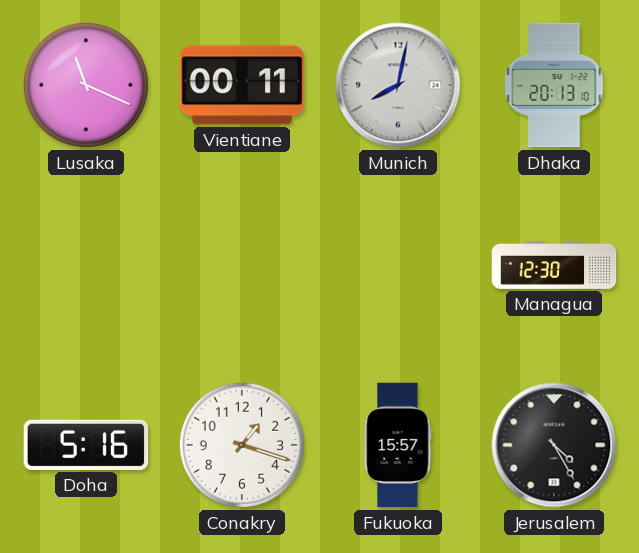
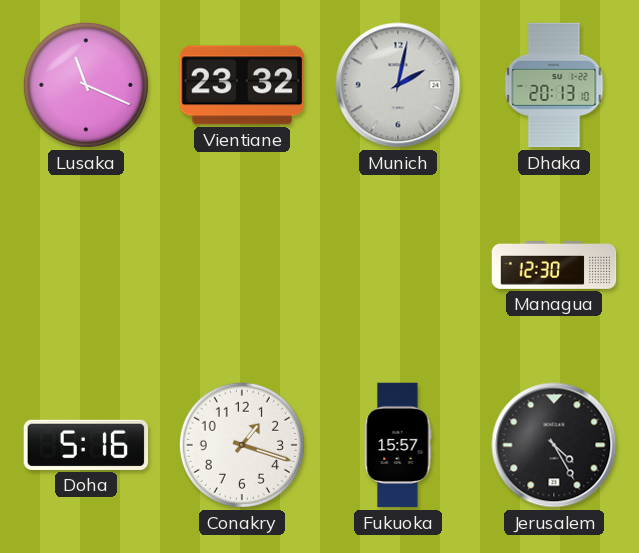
Vientiane: 00:11 -> 23:32
Munich: 8:02 -> 2:02
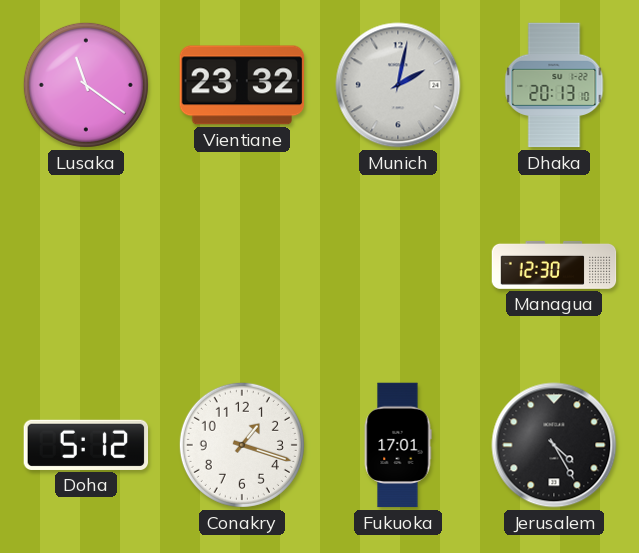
Lusaka: 11:19 -> 11:21
Doha: 5:16 -> 5:12
Fukuoka: 15:57 -> 17:01
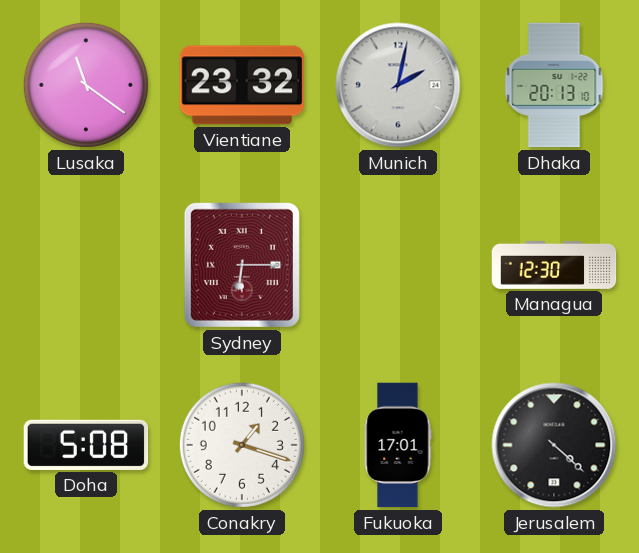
Sydney: none -> 6:15
Doha: 5:12 -> 5:08
Jerusalem: 4:25 -> 4:22
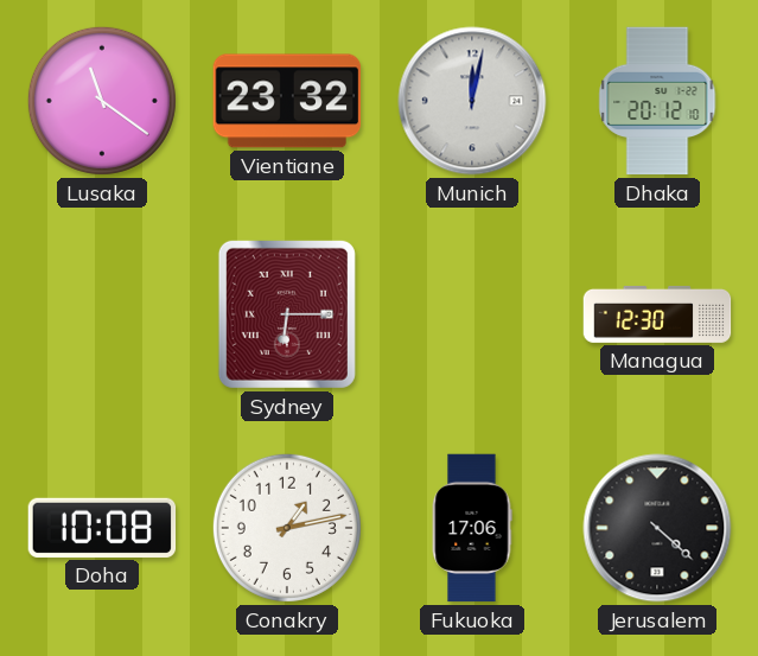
Munich: 2:02 -> 12:02
Dhaka: 20:13 -> 20:12
Doha: 5:08 -> 10:08
Conakry: 1:18 -> 1:13
Fukuoka: 17:01 -> 17:06
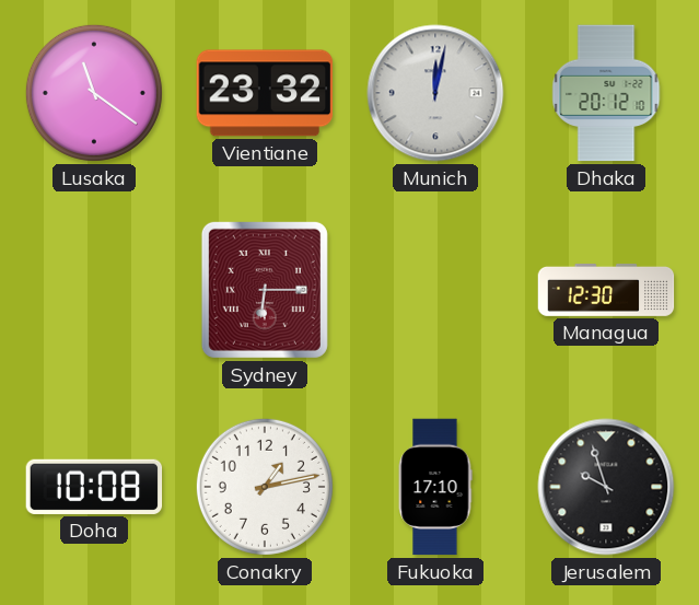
Fukuoka: 17:06 -> 17:10
Jerusalem: 4:22 -> 9:57
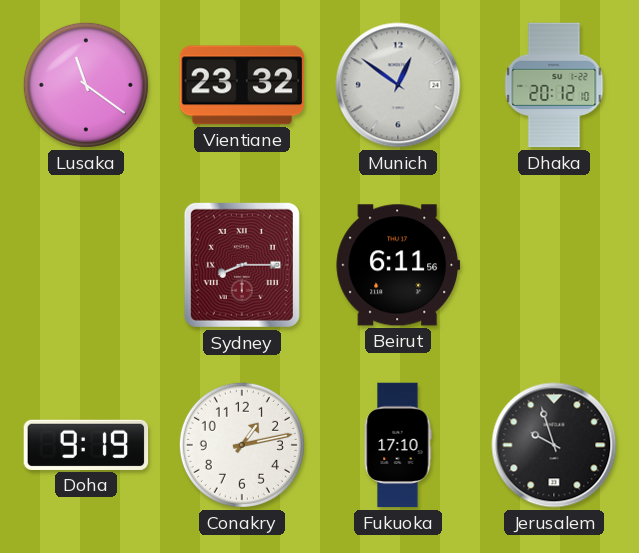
Munich: 12:02 -> 12:51
Sydney: 6:15 -> 8:15
Beirut: none -> 6:11
Managua: 12:30 -> none
Doha: 10:08 -> 9:19
